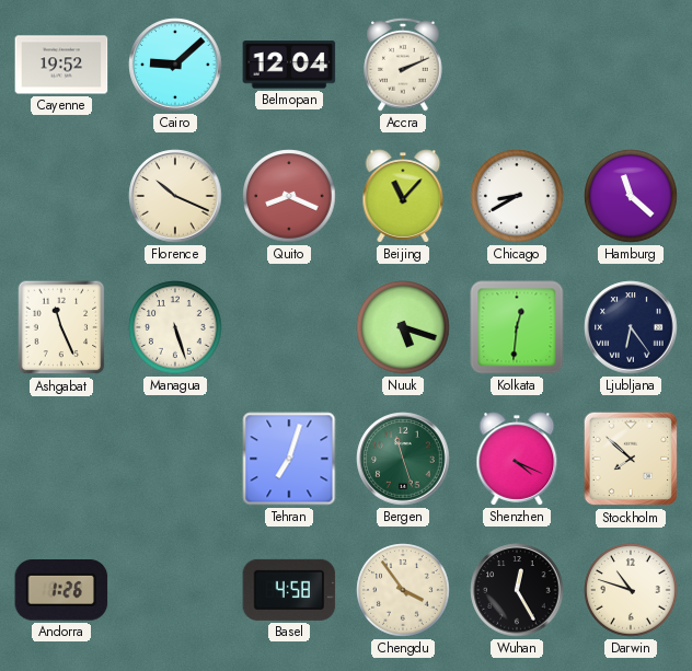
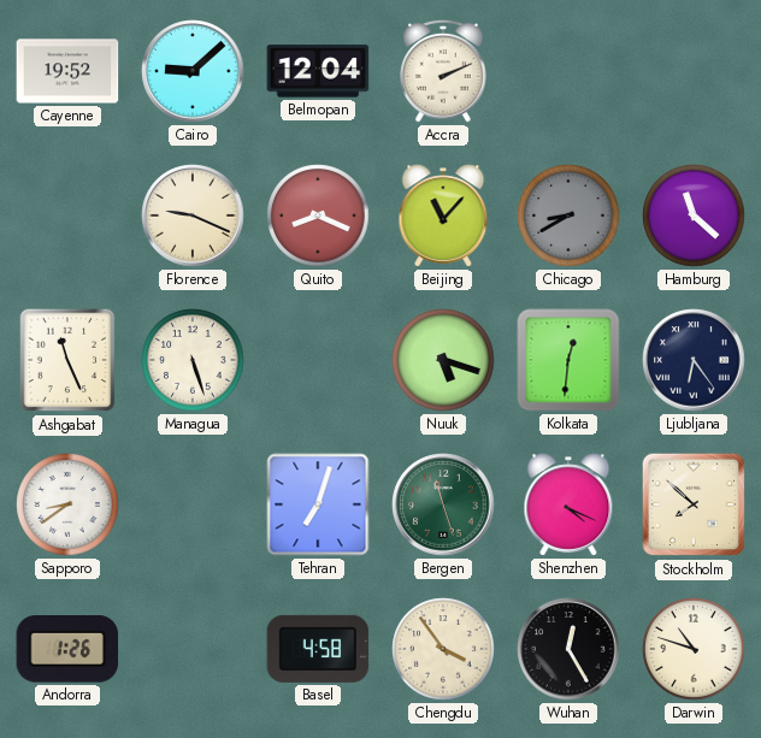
Florence: 10:19 -> 9:19
Chicago dial: white -> grey
Sapporo: none -> 8:39
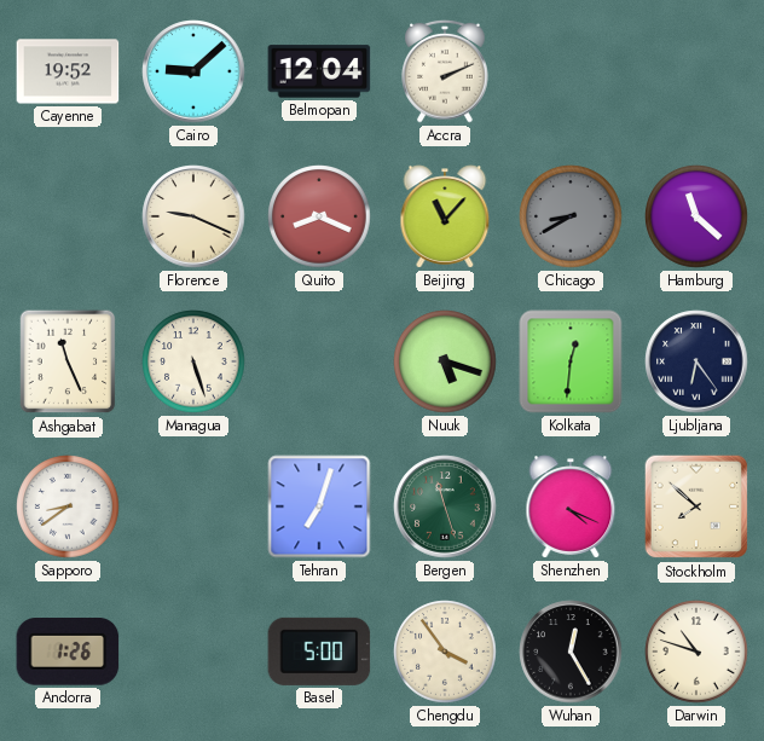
Basel: 4:58 -> 5:00
